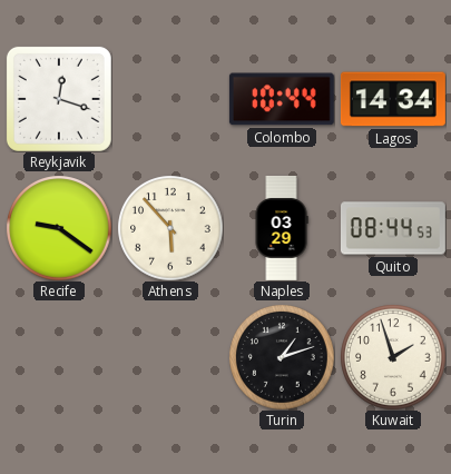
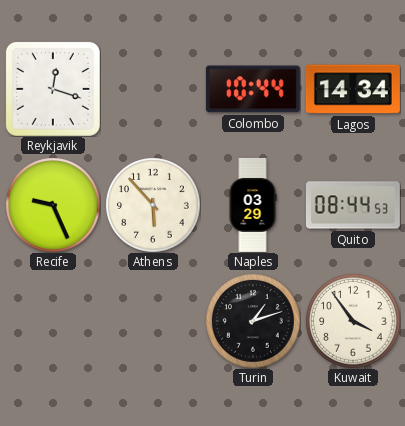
Recife: 9:21 -> 9:26
Kuwait: 1:57 -> 3:54
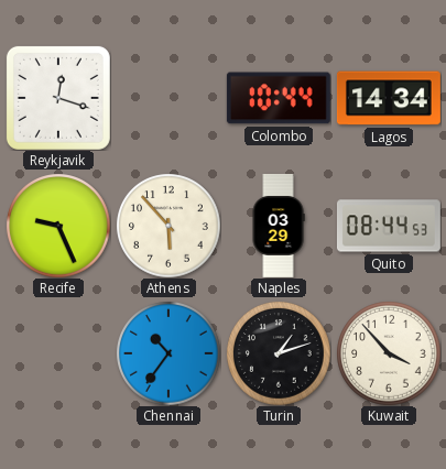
Chennai: none -> 10:36
Kuwait: 3:54 -> 3:53
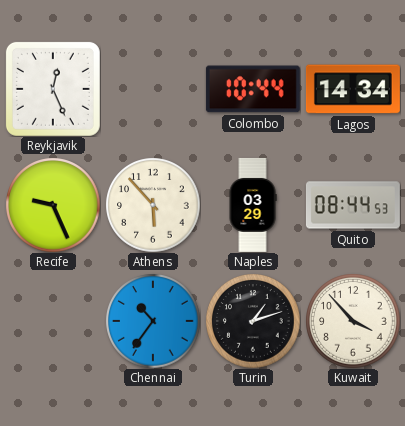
Reykjavik: 12:18 -> 12:26
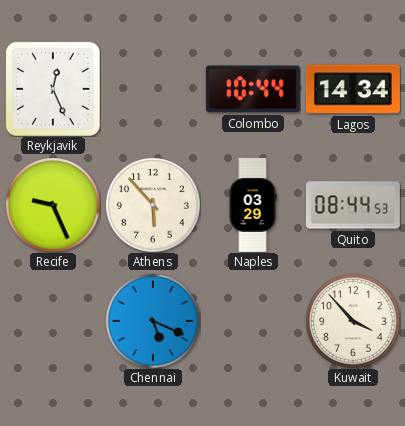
Chennai: 10:36 -> 5:19
Turin: 1:12 -> none
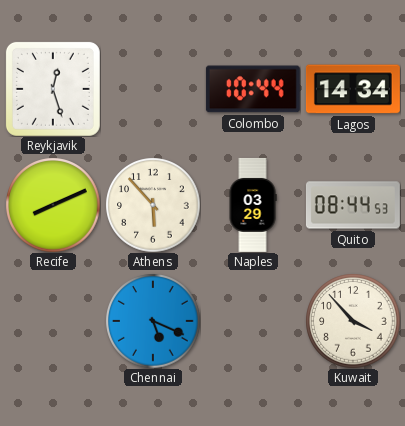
Reykjavik: 12:26 -> 12:27
Recife: 9:26 -> 8:11
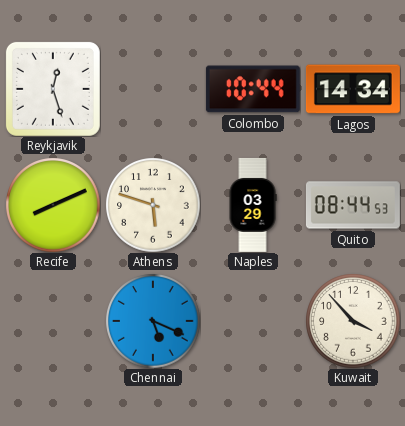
Athens: 5:53 -> 5:48
